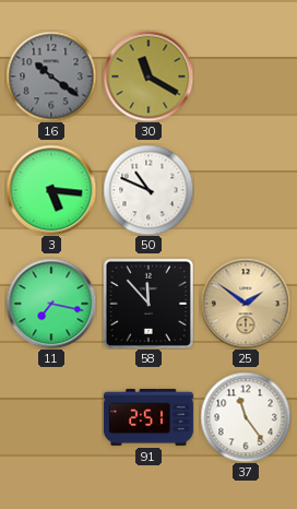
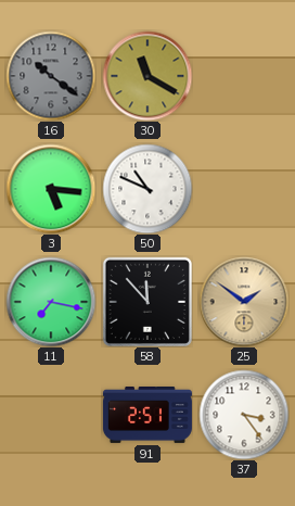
37: 11:24 -> 3:24
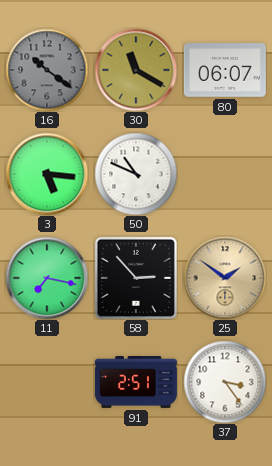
80: none -> 06:07
58: 11:53 -> 2:53
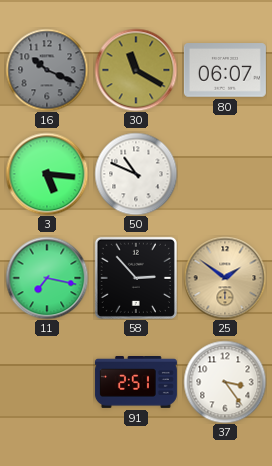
16: 10:21 -> 10:19
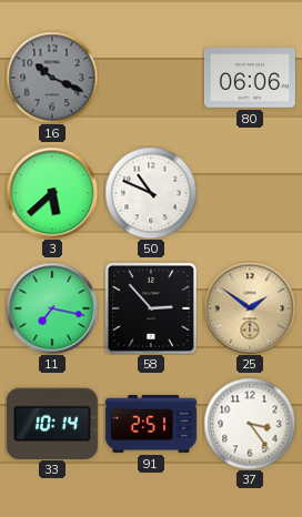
30: 11:20 -> none
80: 06:07 -> 06:06
3: 5:16 -> 5:38
33: none -> 10:14
